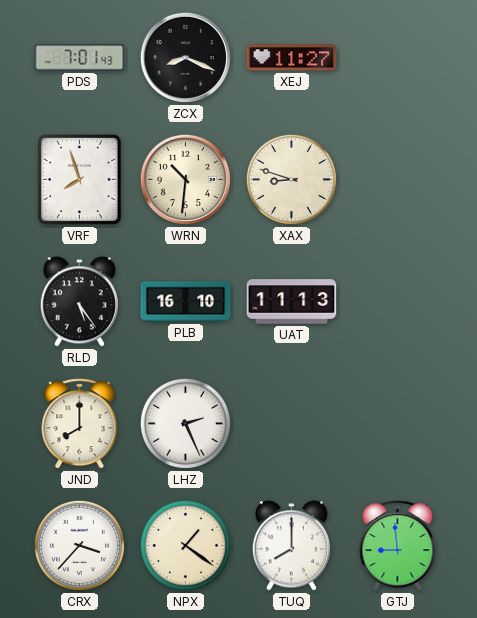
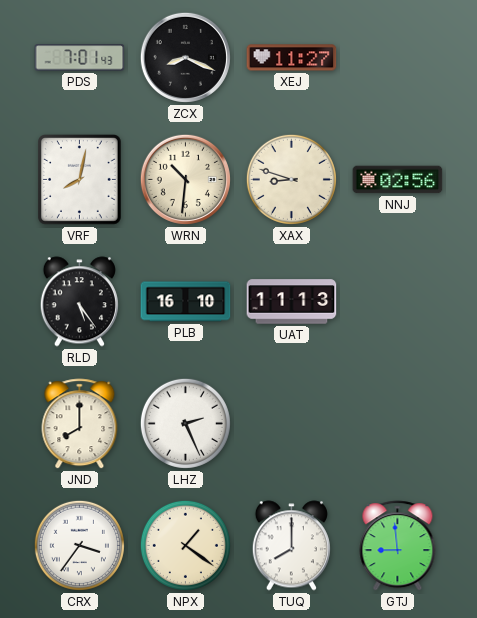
VRF: 7:57 -> 8:02
NNJ: none -> 02:56
CRX: 3:37 -> 3:36
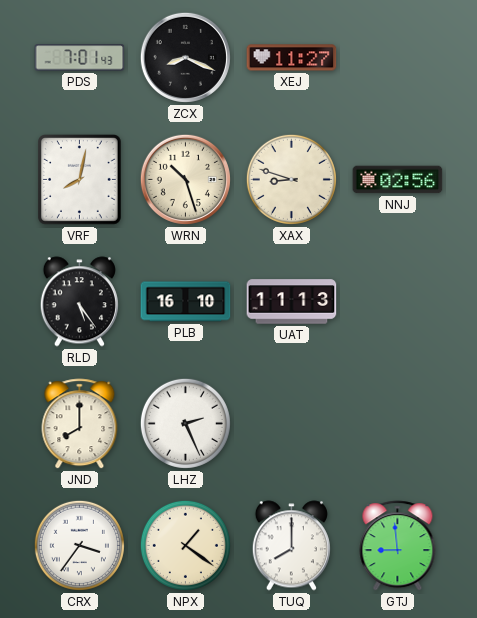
WRN: 10:31 -> 10:27
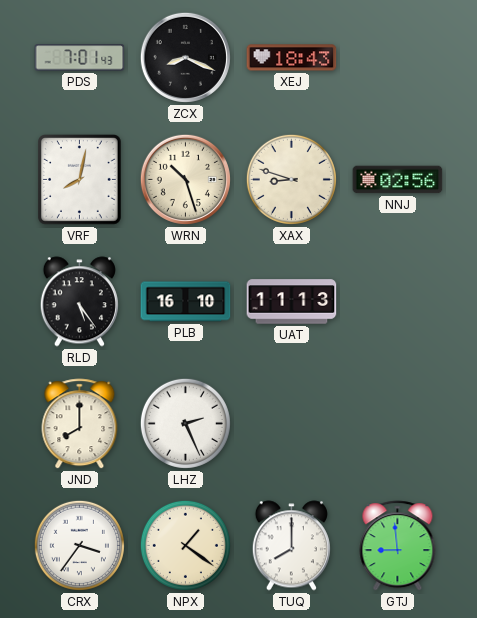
XEJ: 11:27 -> 18:43
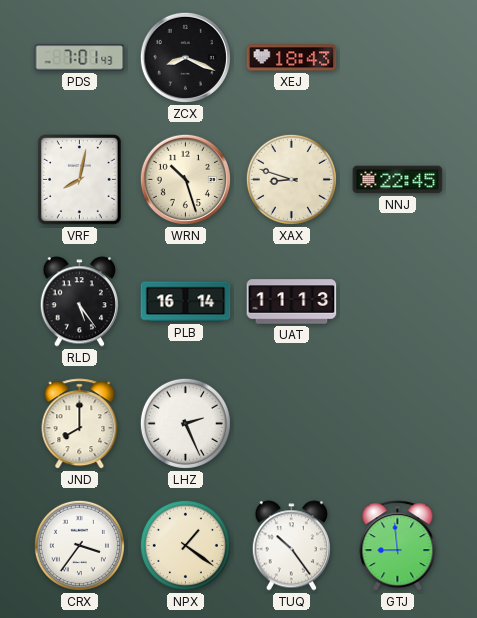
NNJ: 02:56 -> 22:45
PLB: 16:10 -> 16:14
TUQ: 8:00 -> 10:24
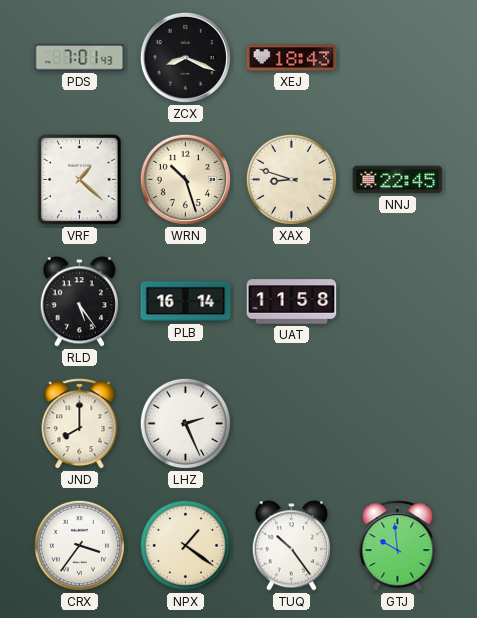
VRF: 8:02 -> 1:22
UAT: 11:13 -> 11:58
GTJ: 8:59 -> 9:59
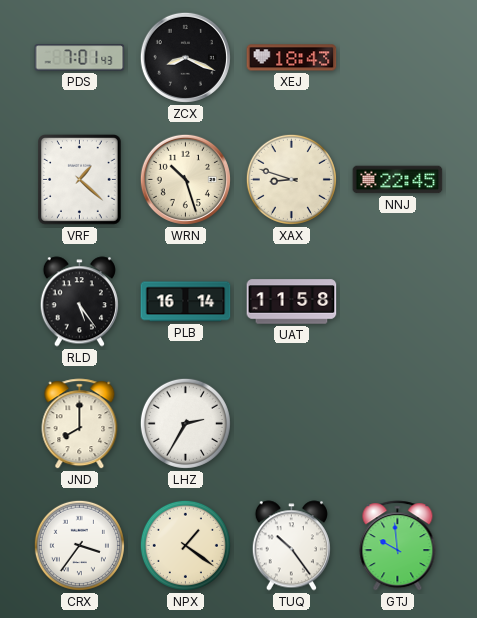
LHZ: 2:26 -> 2:35
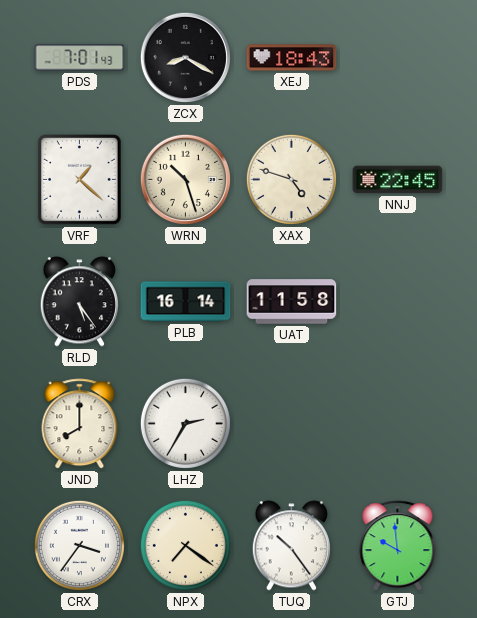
ZCX: 8:19 -> 8:20
XAX: 8:48 -> 4:48
NPX: 1:21 -> 7:21
